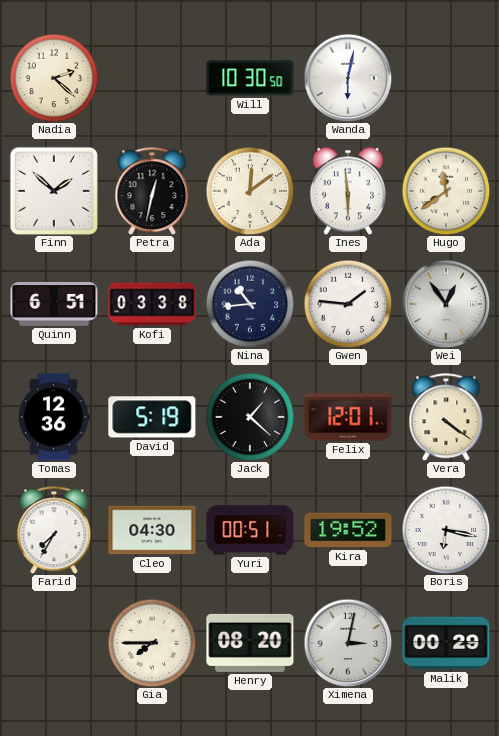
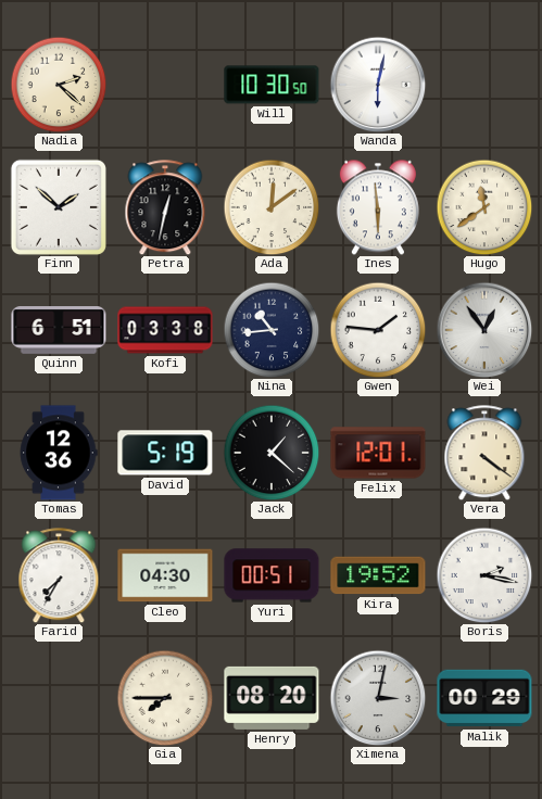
Boris: 6:17 -> 2:17
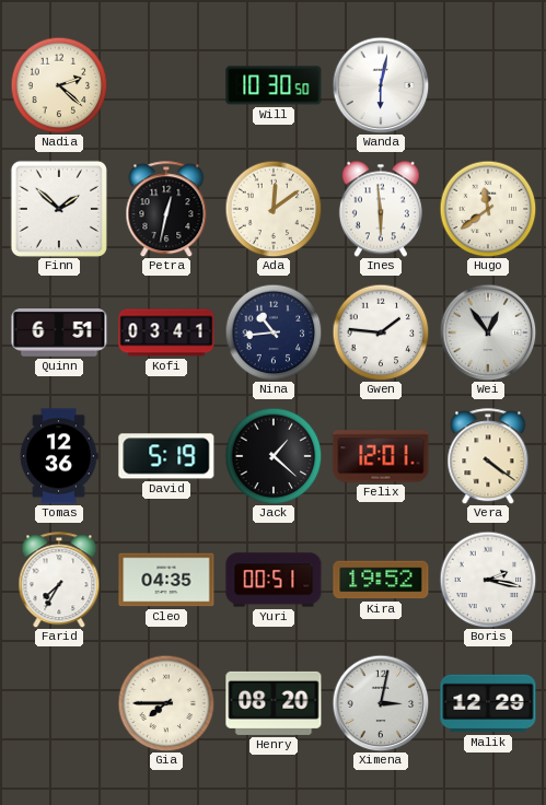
Kofi: 03:38 -> 03:41
Cleo: 04:30 -> 04:35
Malik: 00:29 -> 12:29
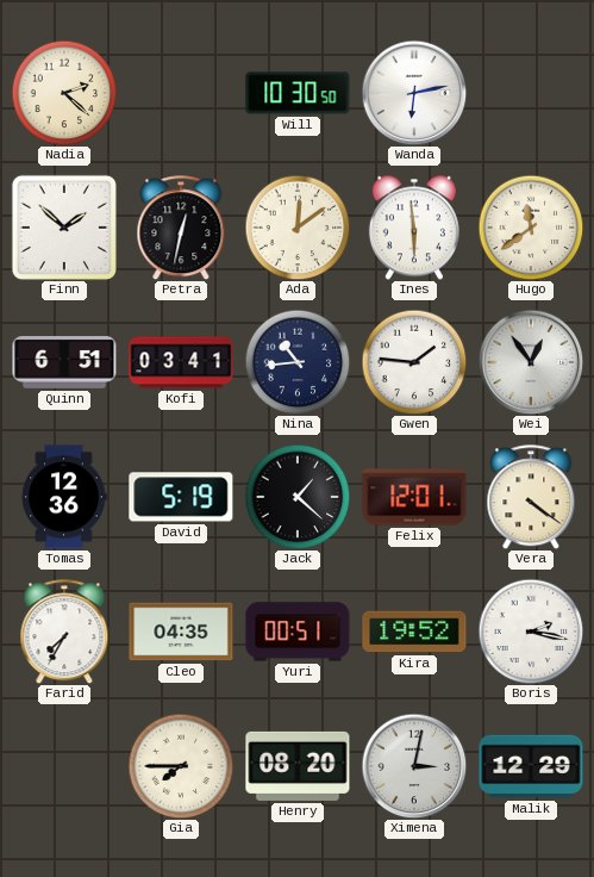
Wanda: 6:02 -> 6:13
